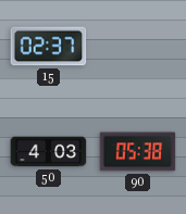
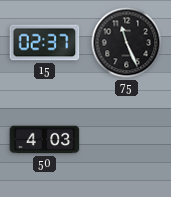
75: none -> 11:26
90: 05:38 -> none
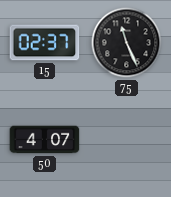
50: 4:03 -> 4:07
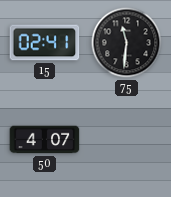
15: 02:37 -> 02:41
75: 11:26 -> 11:31
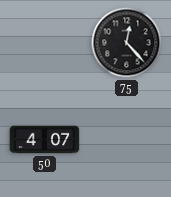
15: 02:41 -> none
75: 11:31 -> 12:23
